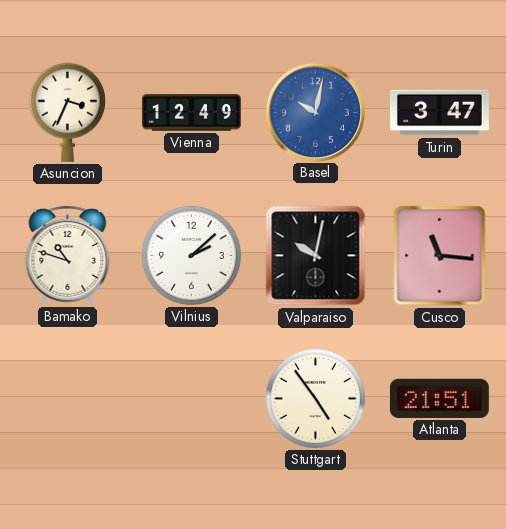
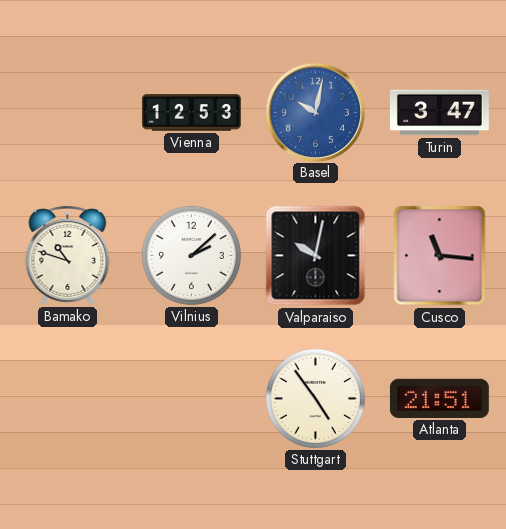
Asuncion: 3:34 -> none
Vienna: 12:49 -> 12:53
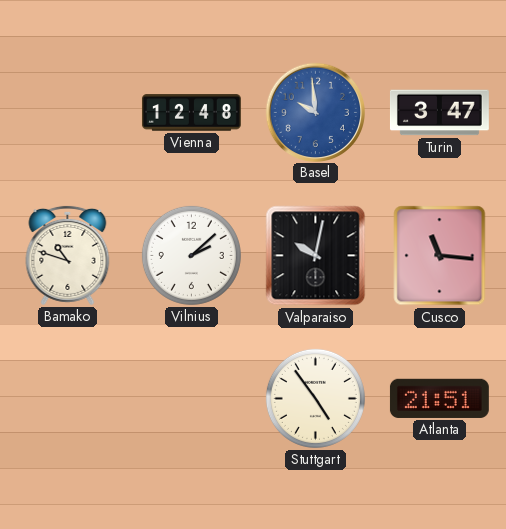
Vienna: 12:53 -> 12:48
Basel: 10:02 -> 9:59
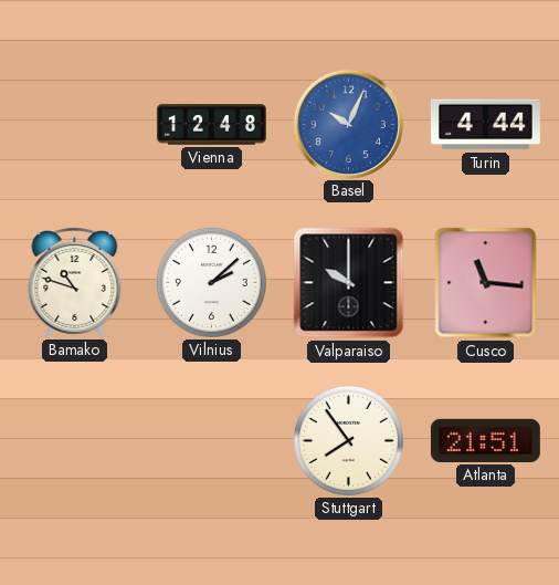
Basel: 9:59 -> 10:04
Turin: 3:47 -> 4:44
Valparaiso: 10:02 -> 10:00
Stuttgart: 4:54 -> 7:54
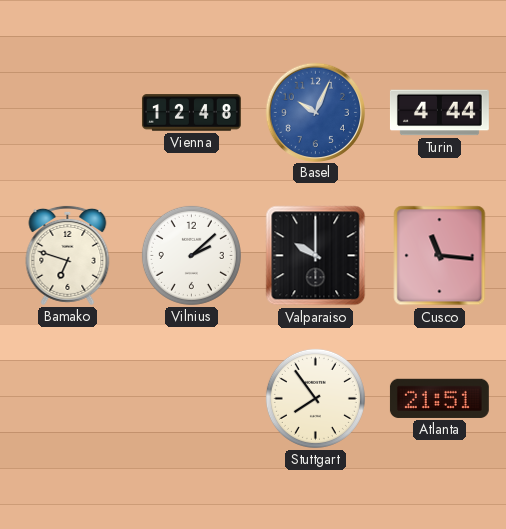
Bamako: 10:48 -> 6:48
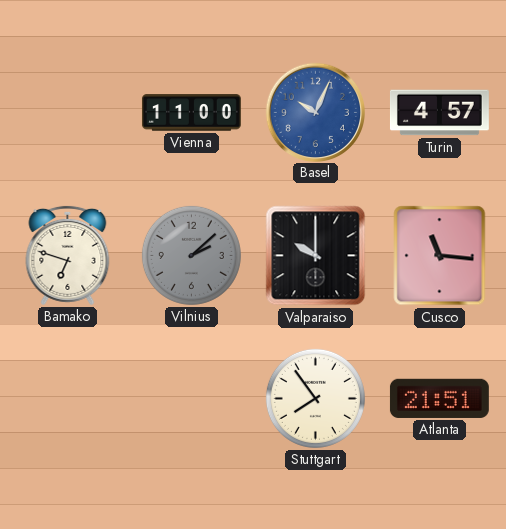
Vienna: 12:48 -> 11:00
Turin: 4:44 -> 4:57
Vilnius dial: white -> grey
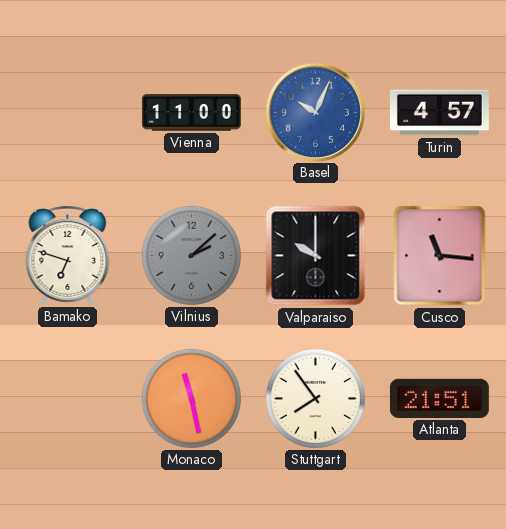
Monaco: none -> 11:28
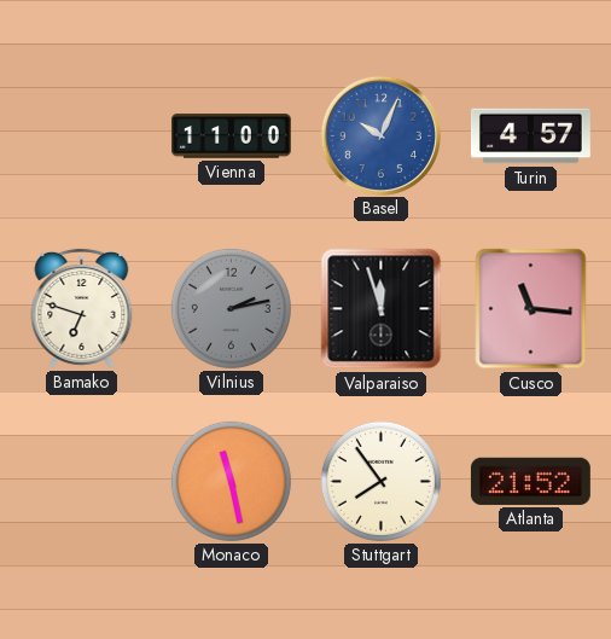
Vilnius: 2:08 -> 2:13
Valparaiso: 10:00 -> 11:57
Atlanta: 21:51 -> 21:52
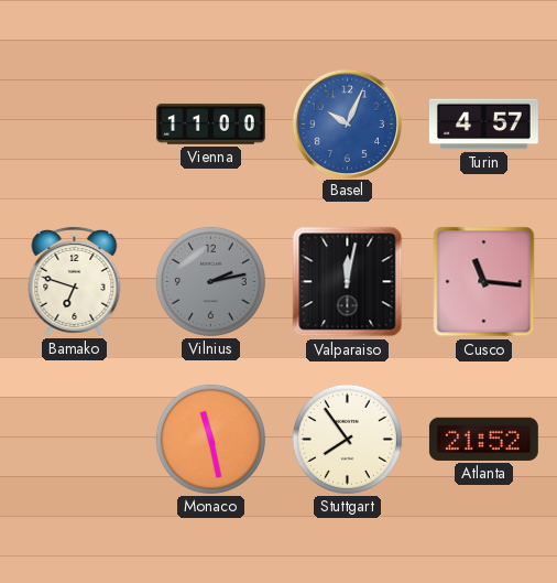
Valparaiso: 11:57 -> 12:02
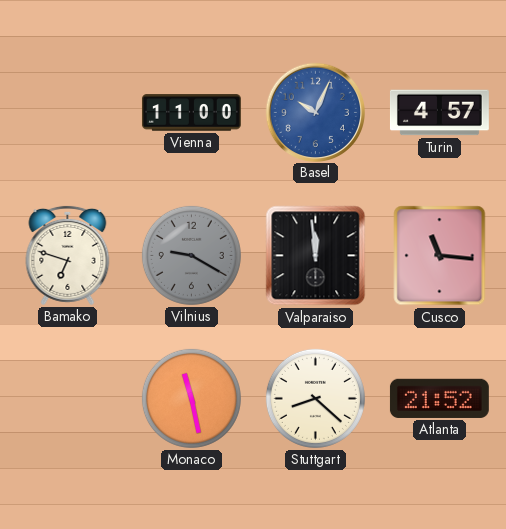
Vilnius: 2:13 -> 9:20
Valparaiso: 12:02 -> 11:59
Stuttgart: 7:54 -> 8:22
